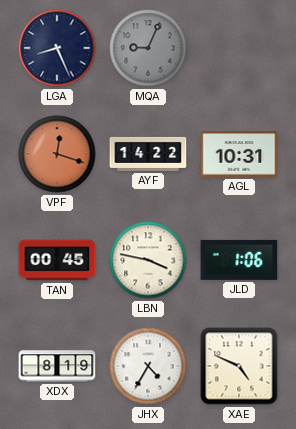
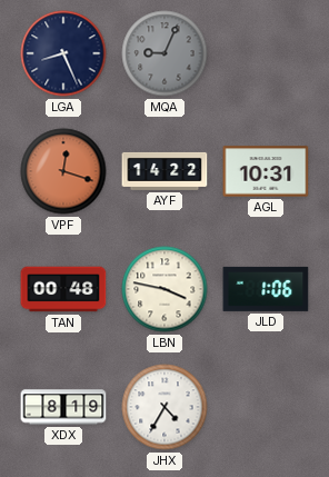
TAN: 00:45 -> 00:48
XAE: 4:49 -> none
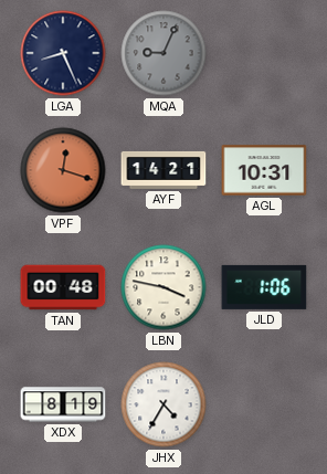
AYF: 14:22 -> 14:21
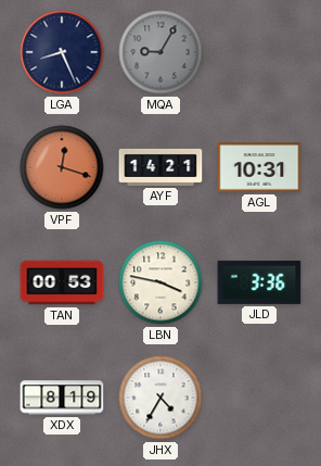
MQA: 9:04 -> 9:05
TAN: 00:48 -> 00:53
JLD: 1:06 -> 3:36
